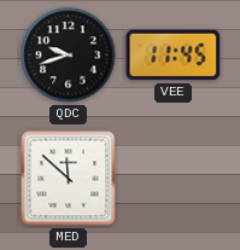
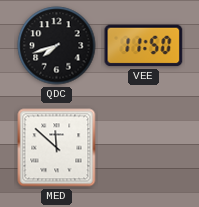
QDC: 9:42 -> 7:42
VEE: 11:45 -> 11:50
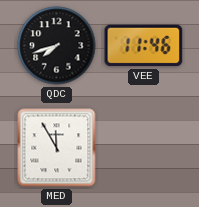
VEE: 11:50 -> 11:46
MED: 11:52 -> 11:55
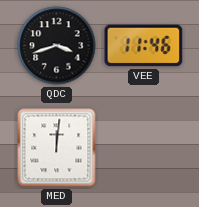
QDC: 7:42 -> 3:42
MED: 11:55 -> 12:01
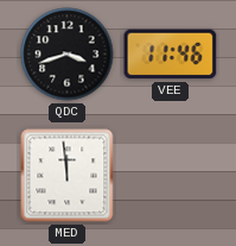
MED: 12:01 -> 11:59
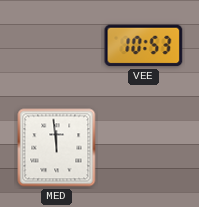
QDC: 3:42 -> none
VEE: 11:46 -> 10:53
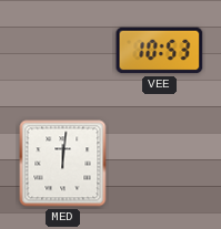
MED: 11:59 -> 12:01
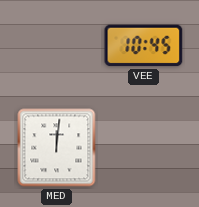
VEE: 10:53 -> 10:45
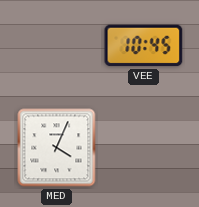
MED: 12:01 -> 4:04
